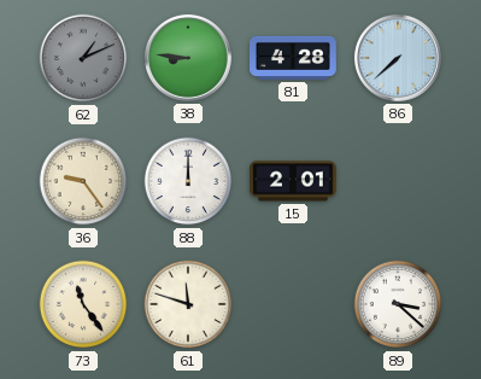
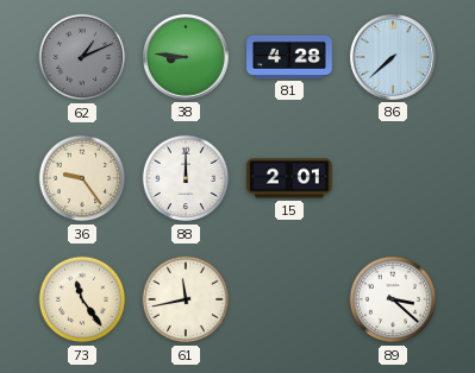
61: 11:48 -> 11:43
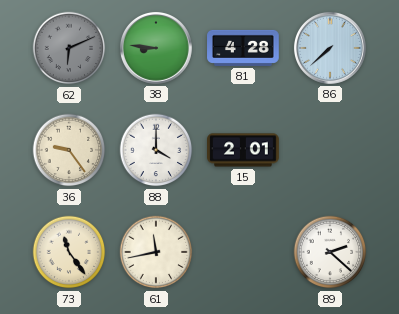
62: 1:11 -> 6:11
88: 12:00 -> 4:00
89: 3:22 -> 2:22
